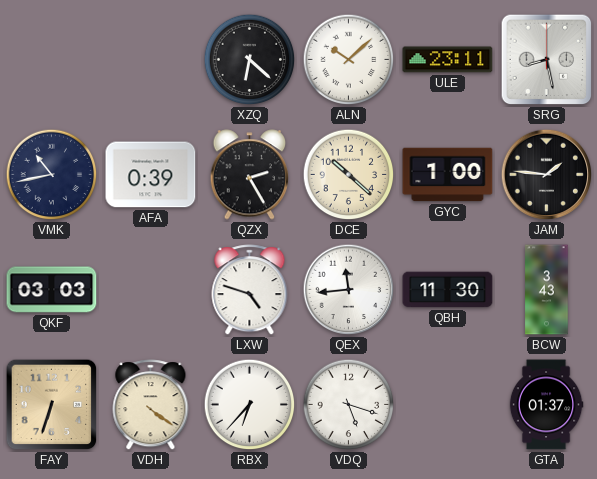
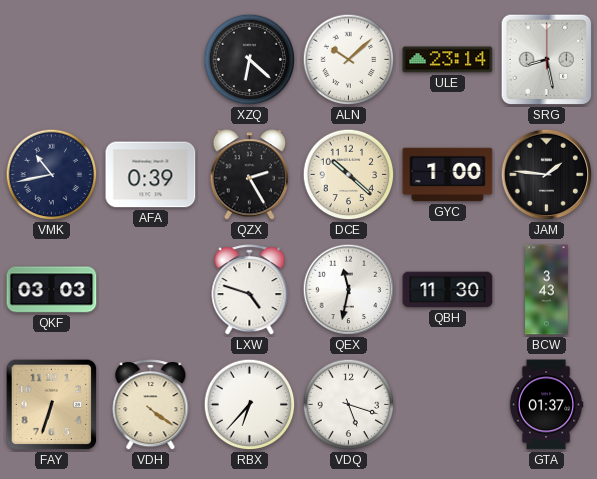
ULE: 23:11 -> 23:14
QEX: 11:44 -> 11:32
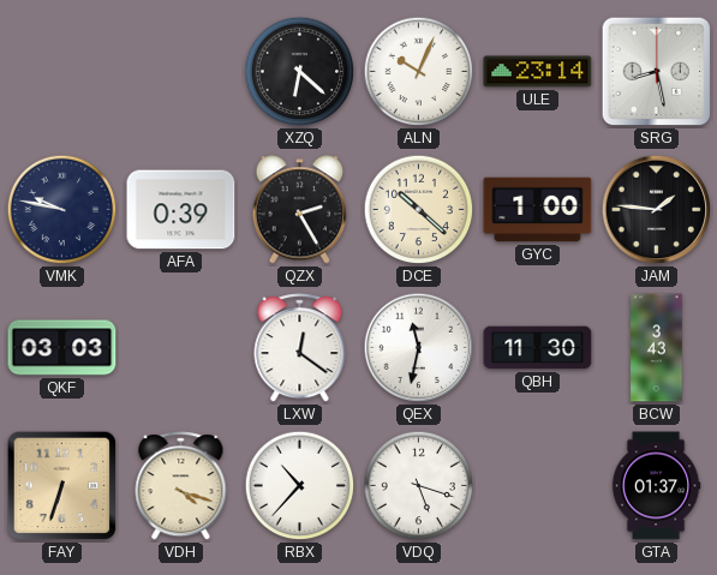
ALN: 10:08 -> 10:04
VMK: 10:43 -> 9:47
LXW: 4:48 -> 12:21
VDH: 4:21 -> 4:18
RBX: 6:37 -> 10:37
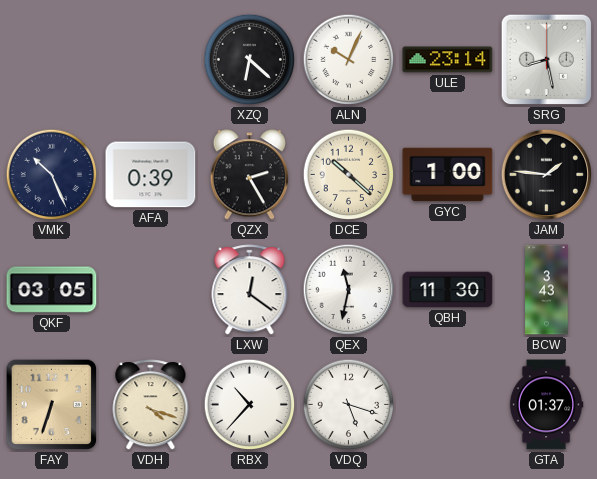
VMK: 9:47 -> 10:26
QKF: 03:03 -> 03:05
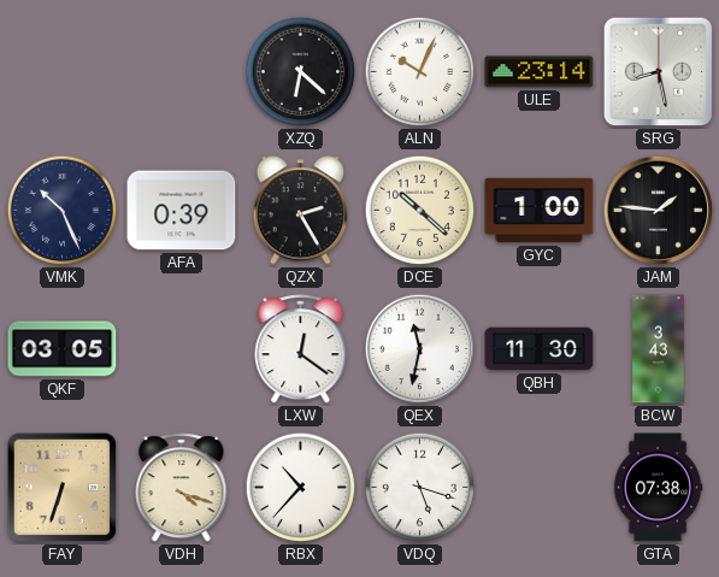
GTA: 01:37 -> 07:38
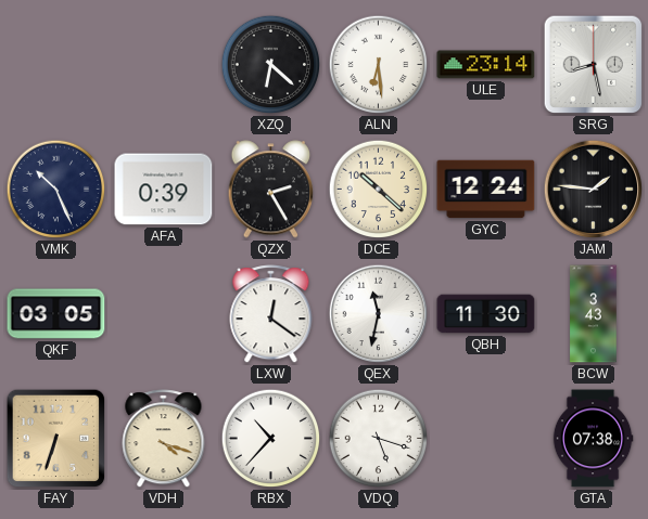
ALN: 10:04 -> 6:29
GYC: 1:00 -> 12:24
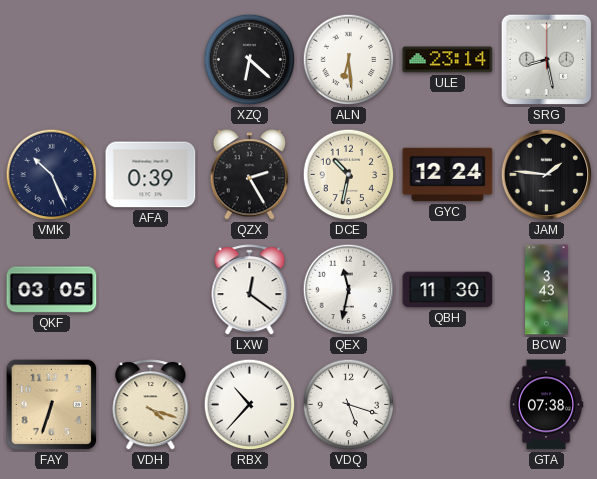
DCE: 10:22 -> 10:32
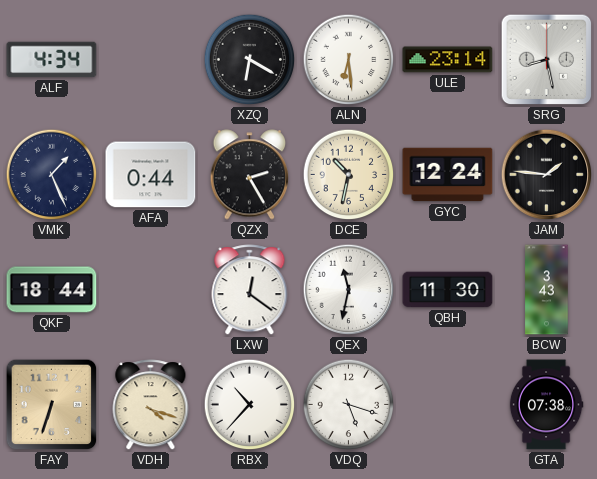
ALF: none -> 4:34
XZQ: 6:22 -> 6:20
VMK: 10:26 -> 1:26
AFA: 0:39 -> 0:44
QKF: 03:05 -> 18:44
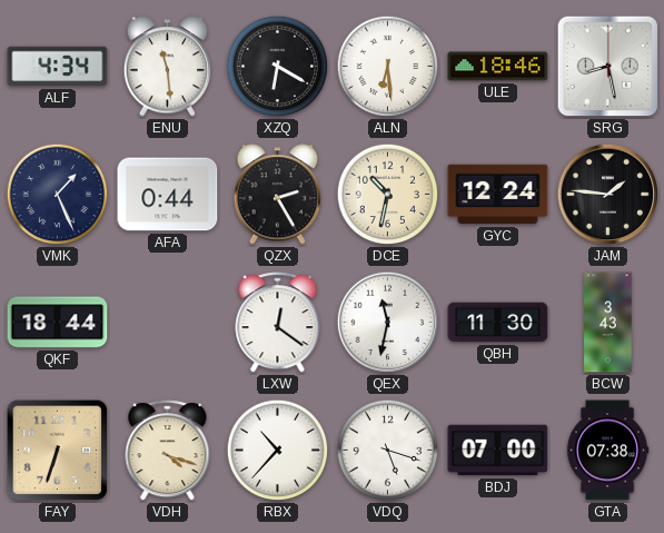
ENU: none -> 11:29
ULE: 23:14 -> 18:46
BDJ: none -> 07:00
